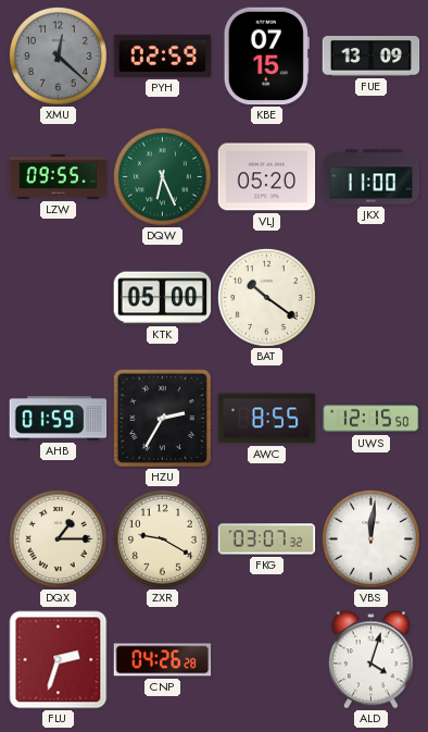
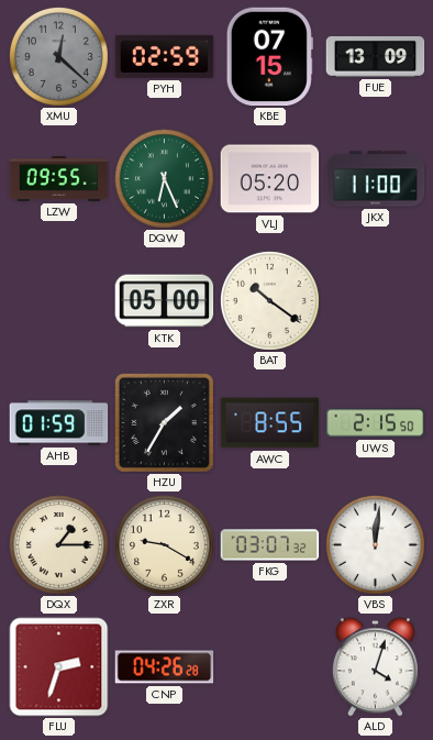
HZU: 2:35 -> 1:35
UWS: 12:15 -> 2:15
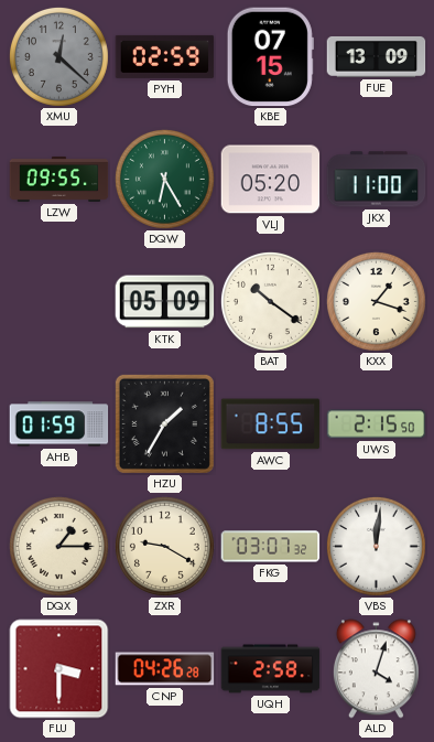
DQW: 6:26 -> 6:25
KTK: 05:00 -> 05:09
KXX: none -> 1:18
FLU: 2:33 -> 3:30
UQH: none -> 2:58
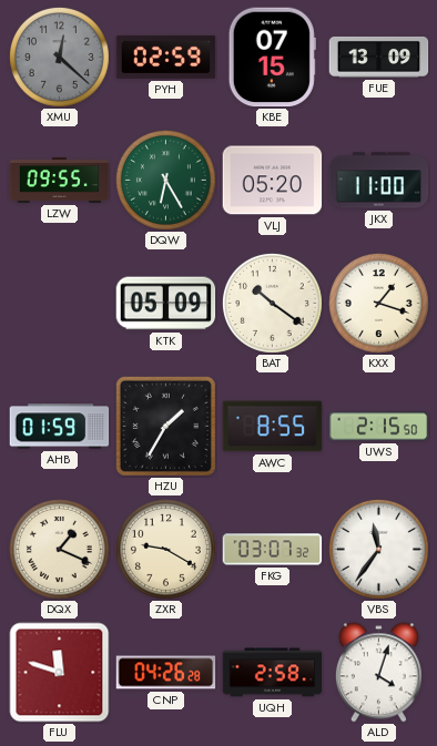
DQX: 1:15 -> 1:19
VBS: 12:01 -> 11:36
FLU: 3:30 -> 11:48
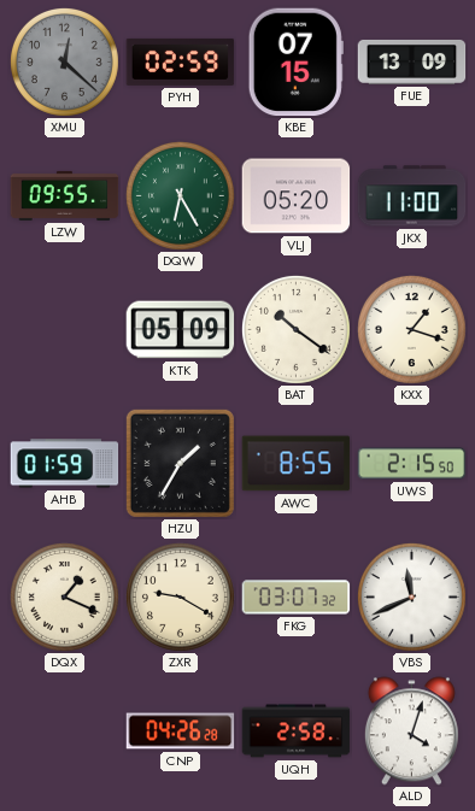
VBS: 11:36 -> 11:41
FLU: 11:48 -> none
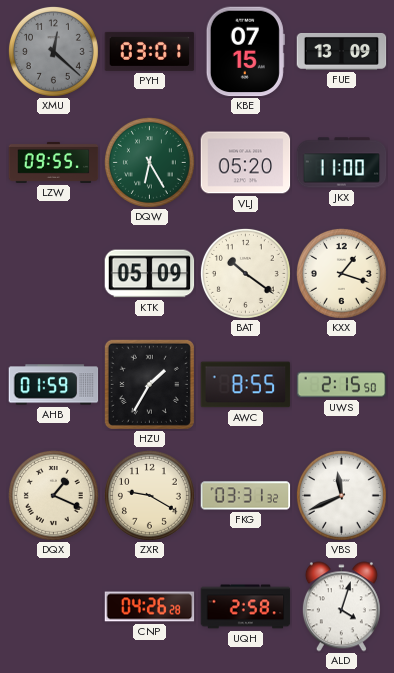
PYH: 02:59 -> 03:01
FKG: 03:07 -> 03:31
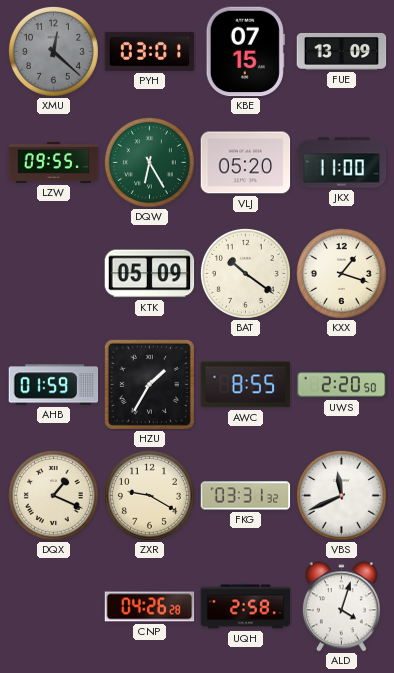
UWS: 2:15 -> 2:20
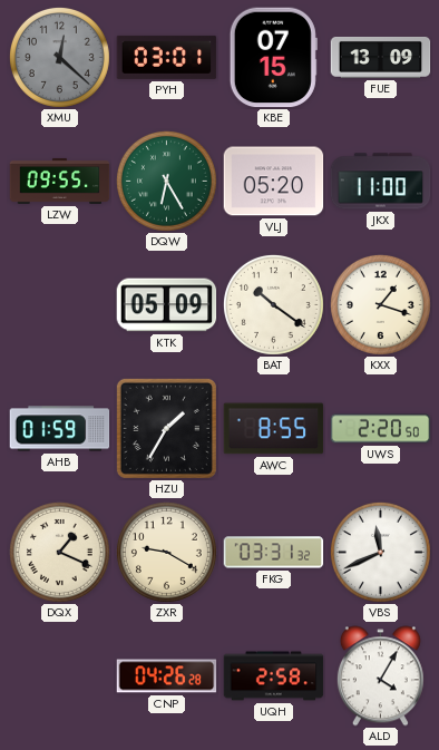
ALD: 4:03 -> 4:05
